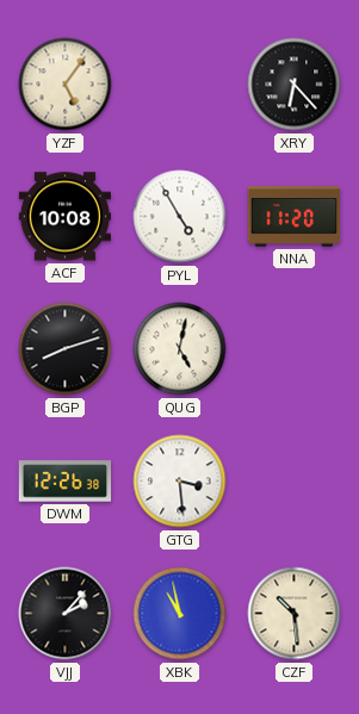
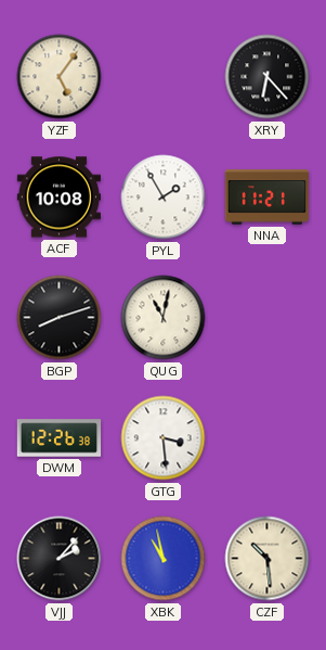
PYL: 4:55 -> 1:55
NNA: 11:20 -> 11:21
QUG: 5:02 -> 11:02
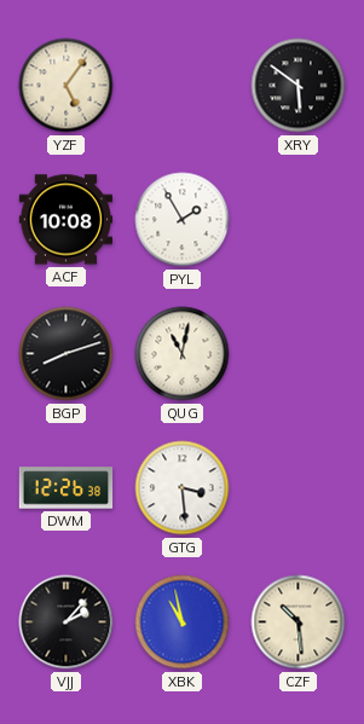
XRY: 6:23 -> 5:51
NNA: 11:21 -> none
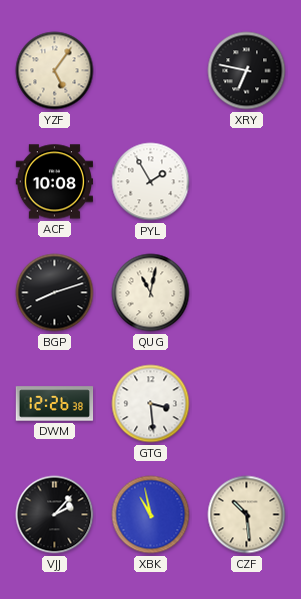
XRY: 5:51 -> 6:47
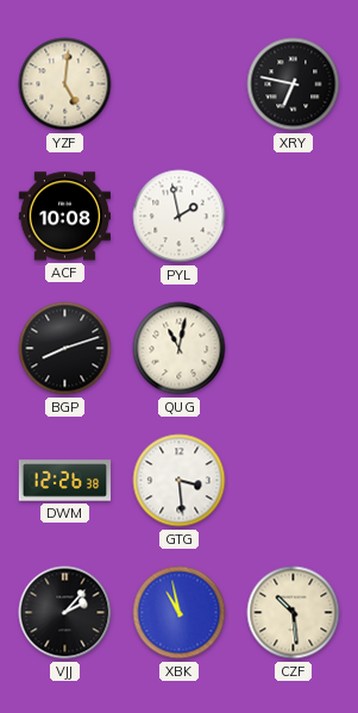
YZF: 5:06 -> 5:01
PYL: 1:55 -> 1:58
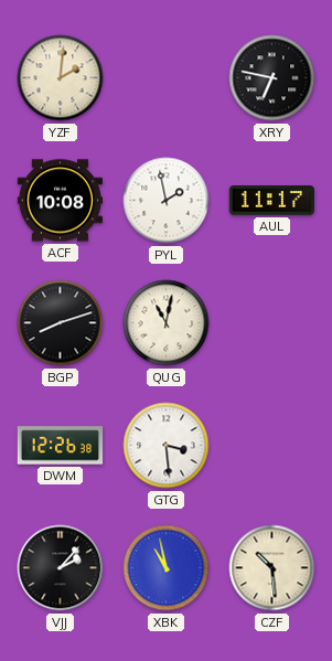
YZF: 5:01 -> 2:01
AUL: none -> 11:17
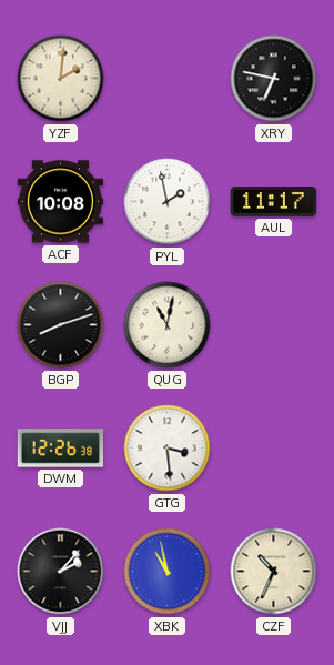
CZF: 10:29 -> 10:34
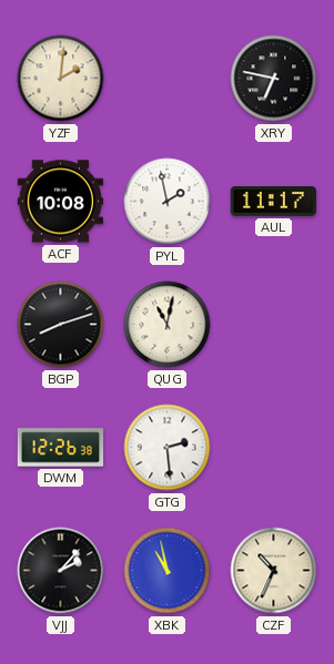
GTG: 3:29 -> 2:29
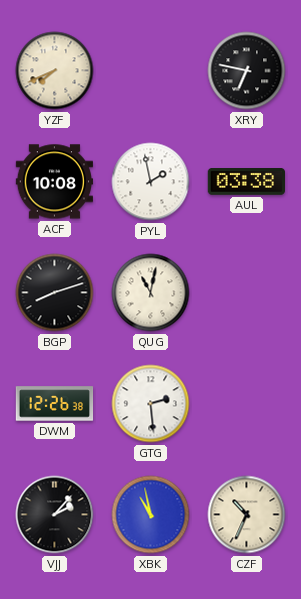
YZF: 2:01 -> 7:41
AUL: 11:17 -> 03:38
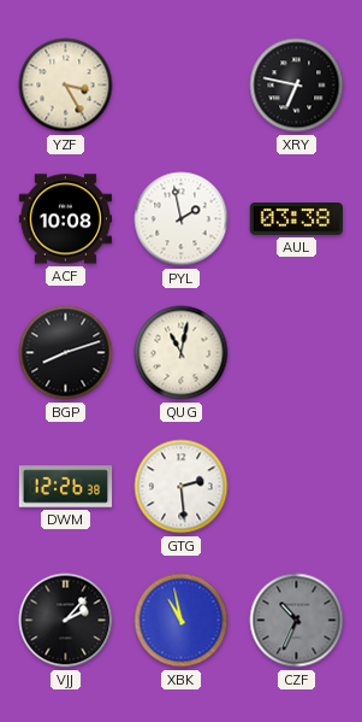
YZF: 7:41 -> 3:25
CZF dial: cream -> grey
